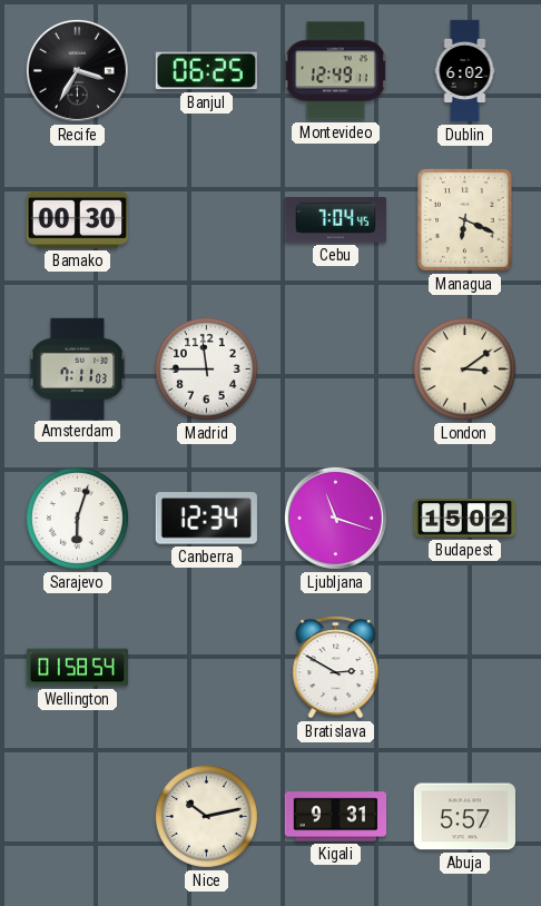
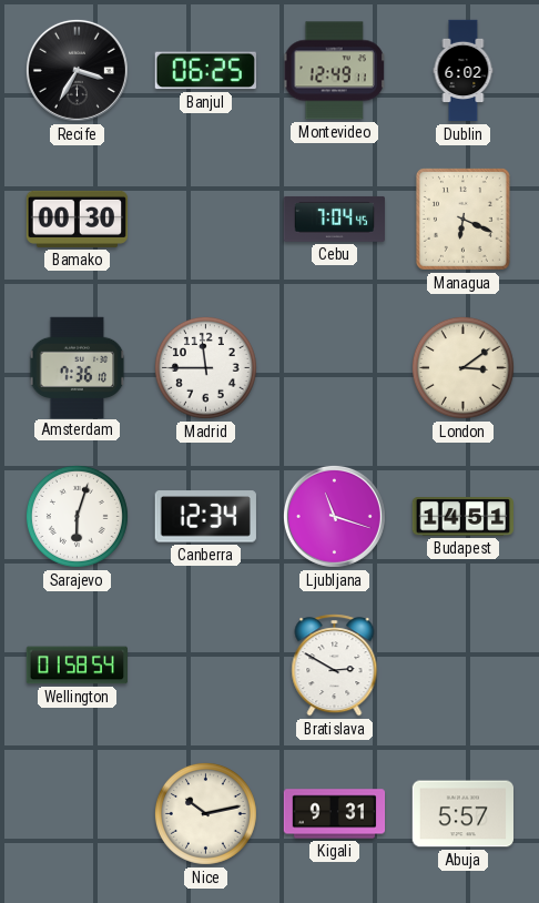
Amsterdam: 7:11 -> 7:36
Budapest: 15:02 -> 14:51
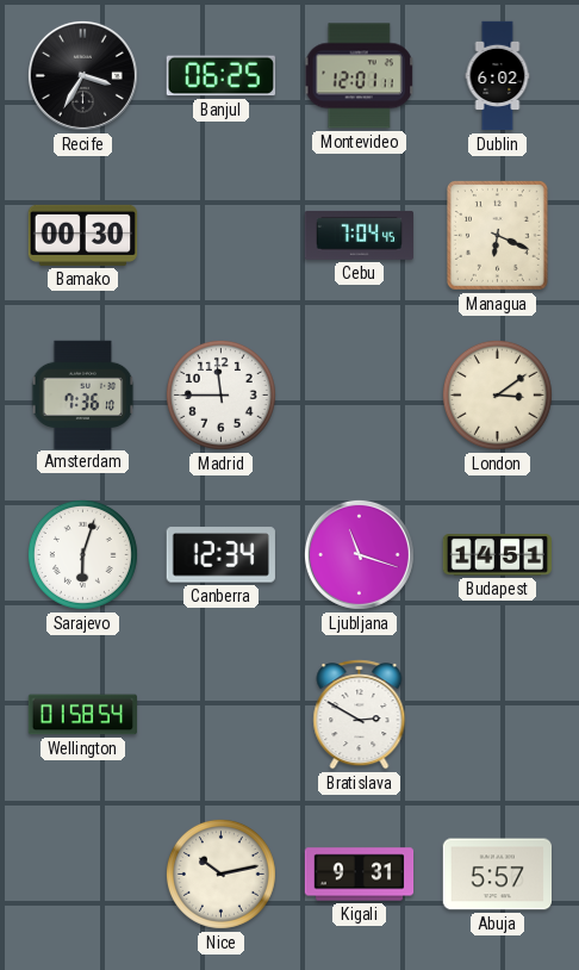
Montevideo: 12:49 -> 12:01
